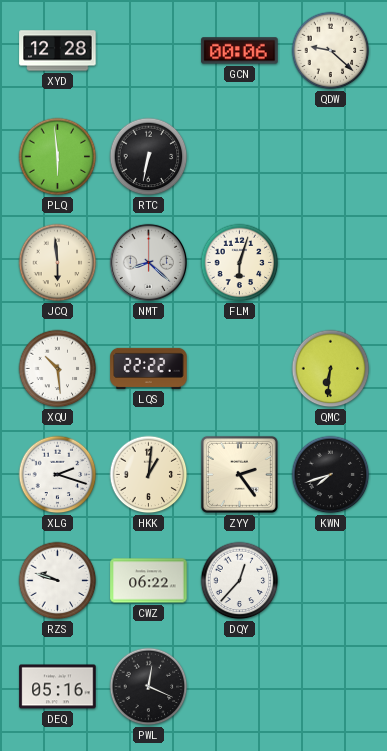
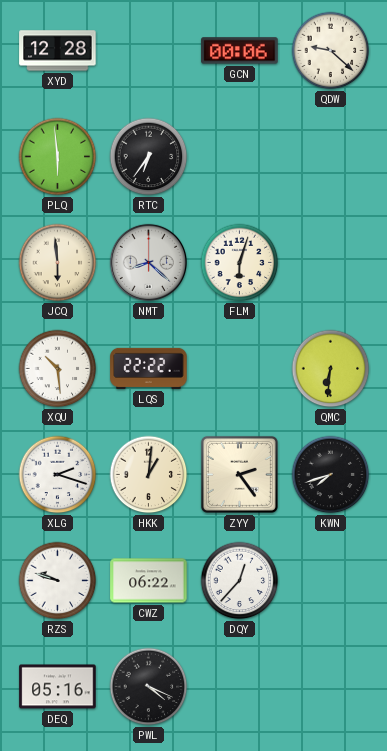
RTC: 6:32 -> 6:36
PWL: 12:19 -> 4:19
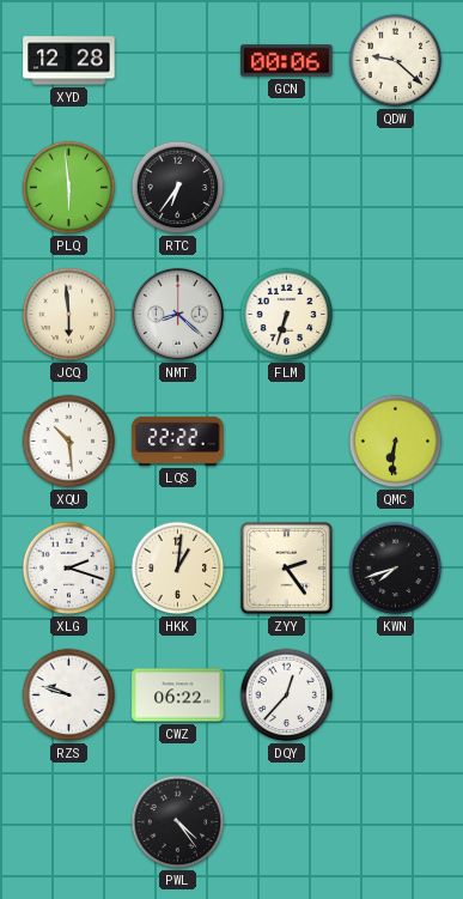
FLM: 6:03 -> 6:33
DEQ: 05:16 -> none
PWL: 4:19 -> 4:24
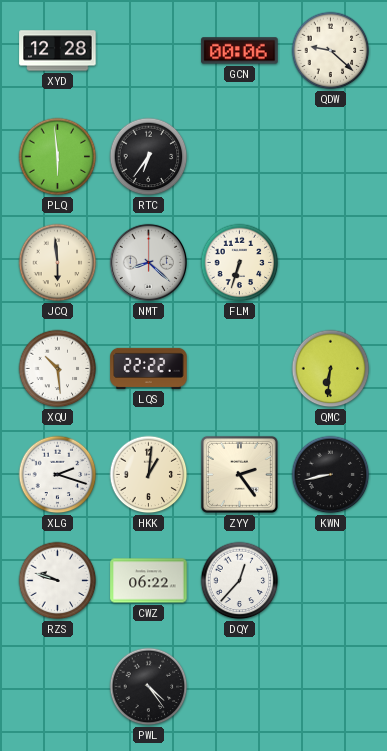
KWN: 7:42 -> 8:43
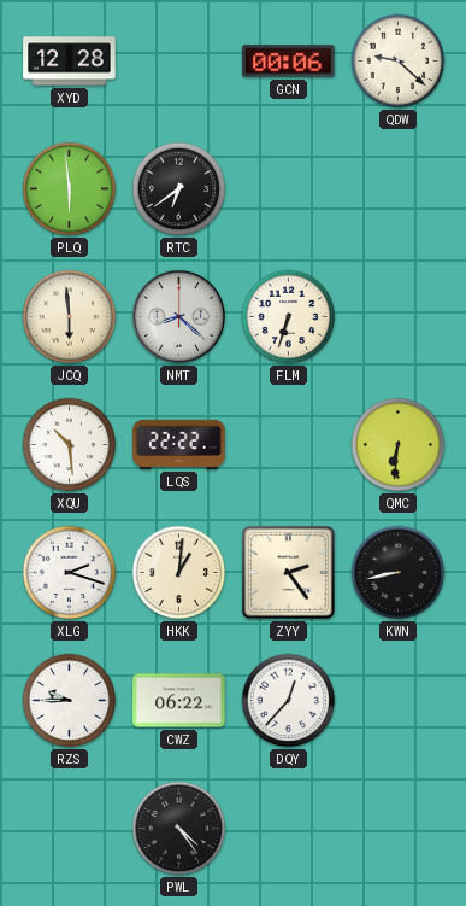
RTC: 6:36 -> 6:39
RZS: 9:48 -> 9:45
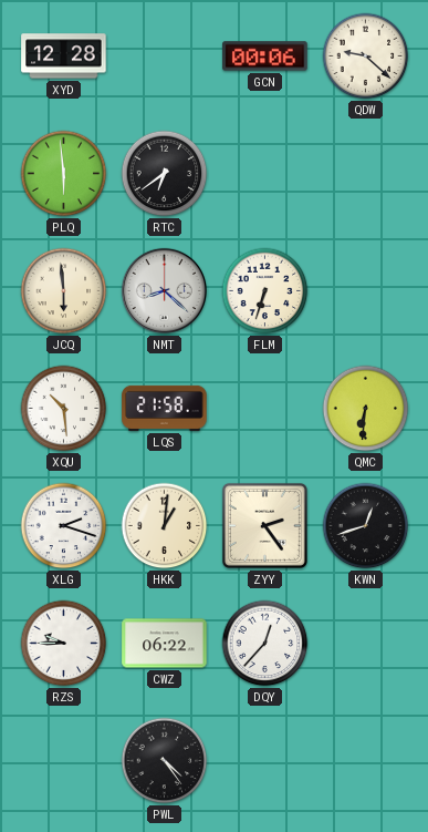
LQS: 22:22 -> 21:58
KWN: 8:43 -> 12:42
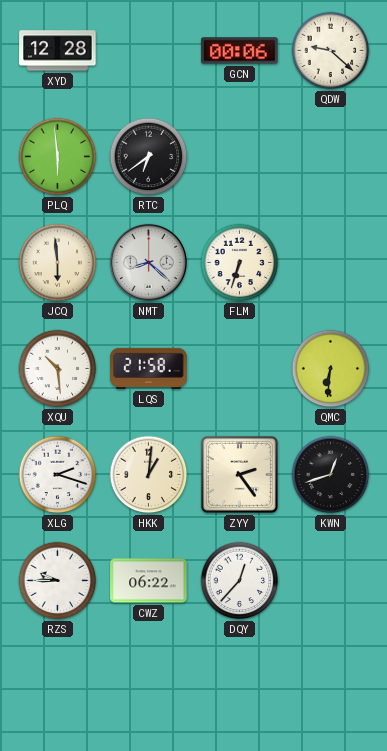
PWL: 4:24 -> none
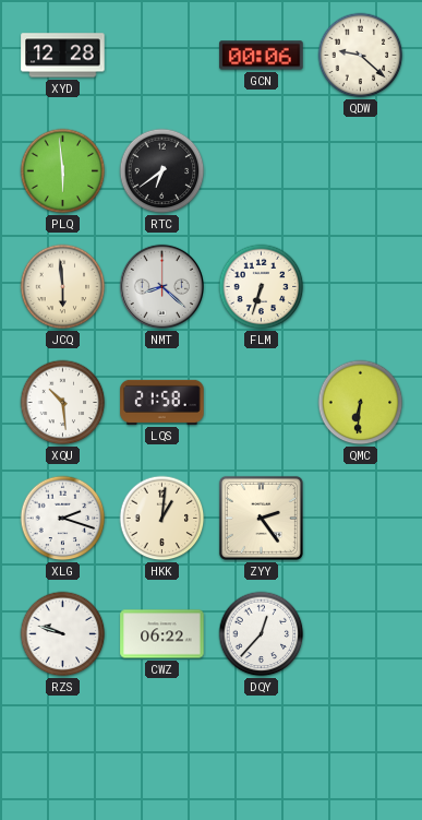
KWN: 12:42 -> none
RZS: 9:45 -> 9:48
